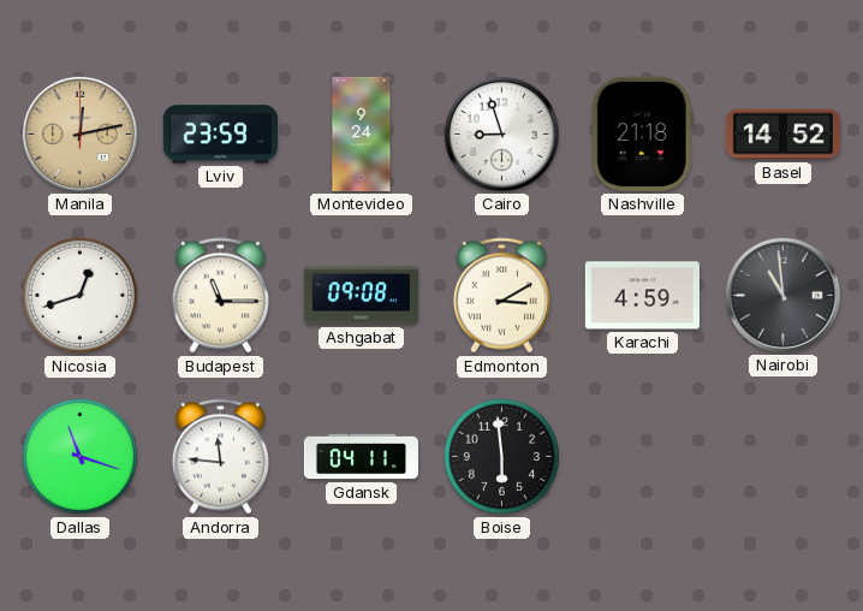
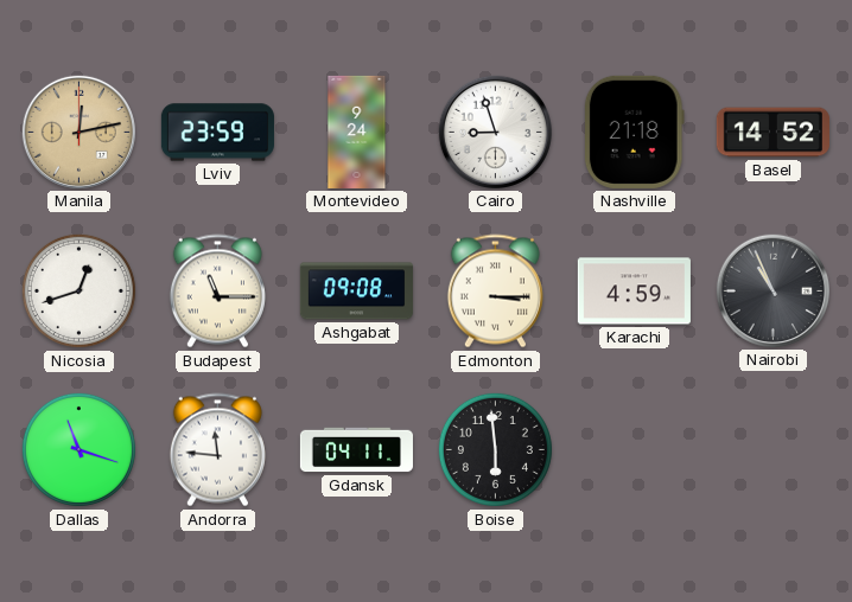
Edmonton: 3:10 -> 3:15
Nairobi: 10:59 -> 10:56
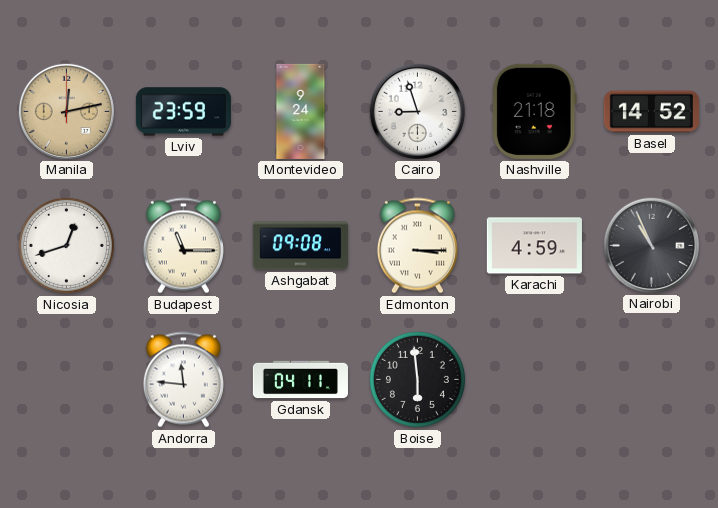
Dallas: 11:18 -> none
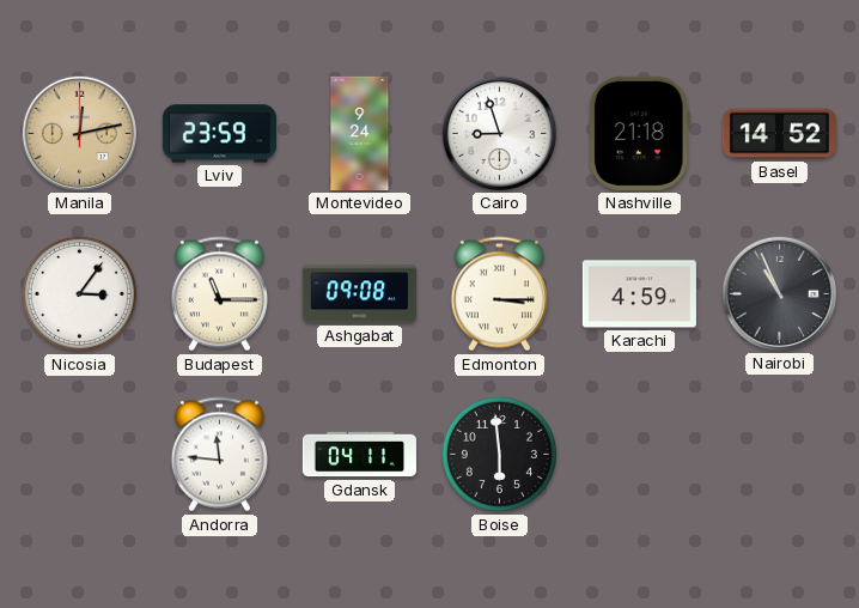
Nicosia: 12:42 -> 3:06
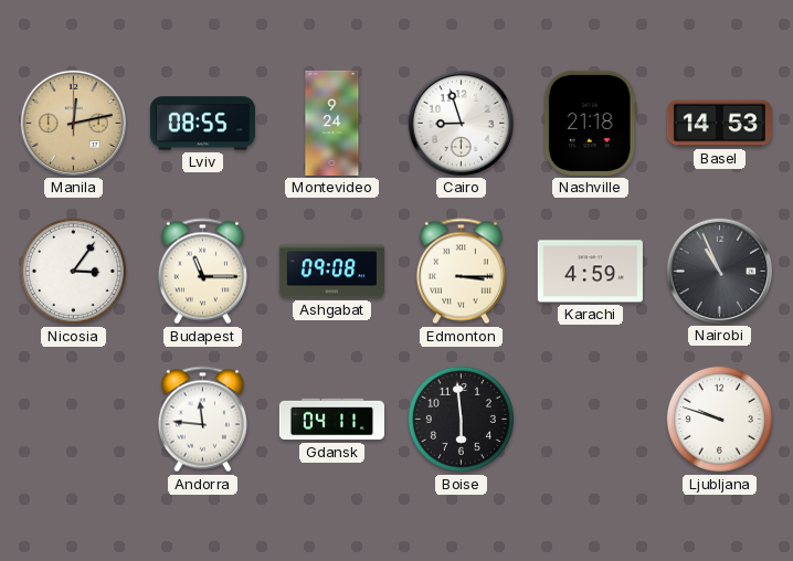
Lviv: 23:59 -> 08:55
Basel: 14:52 -> 14:53
Ljubljana: none -> 9:48
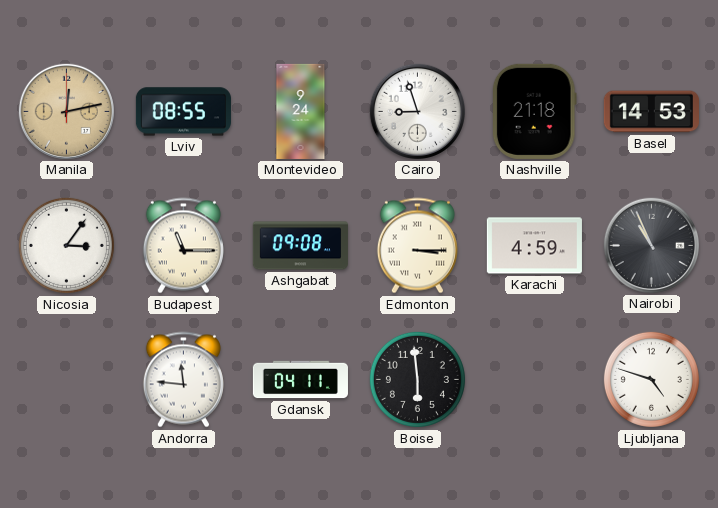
Ljubljana: 9:48 -> 4:48
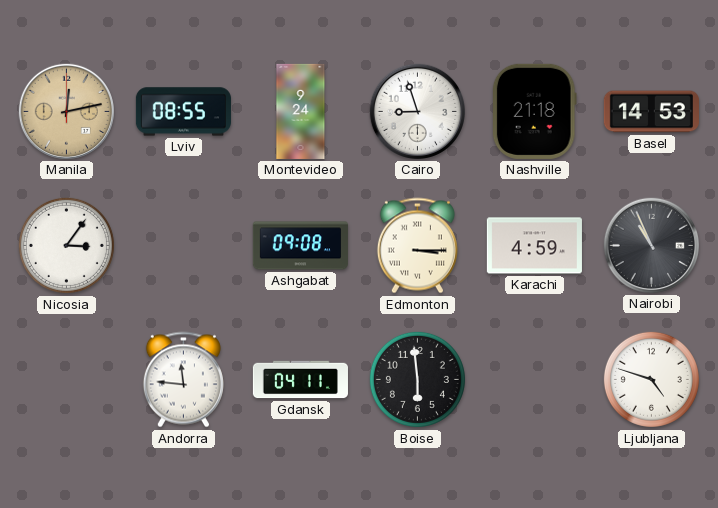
Budapest: 11:15 -> none
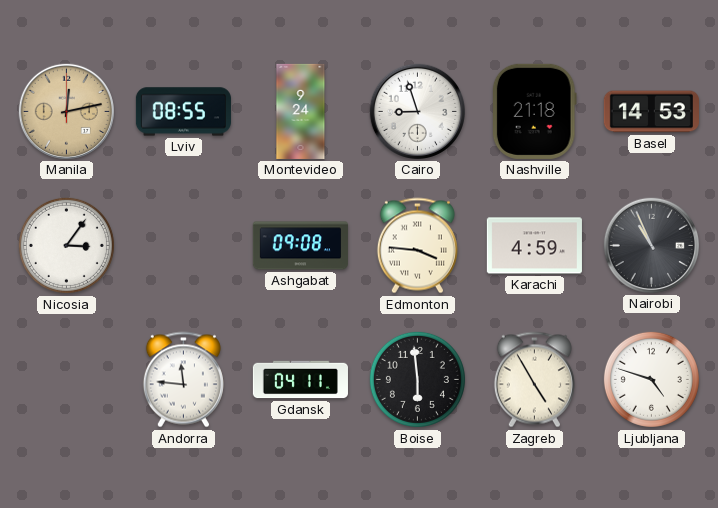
Edmonton: 3:15 -> 3:46
Zagreb: none -> 4:55
